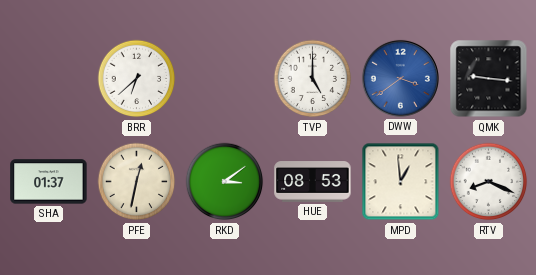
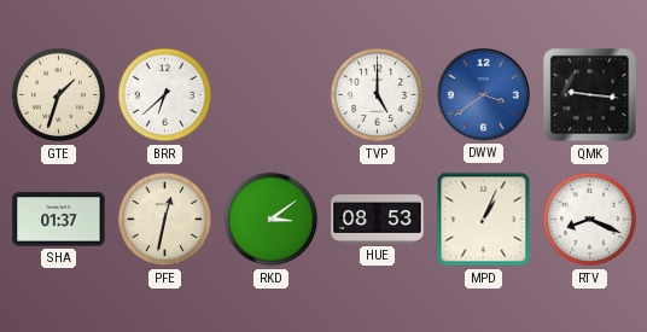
GTE: none -> 1:33
MPD: 12:59 -> 1:04
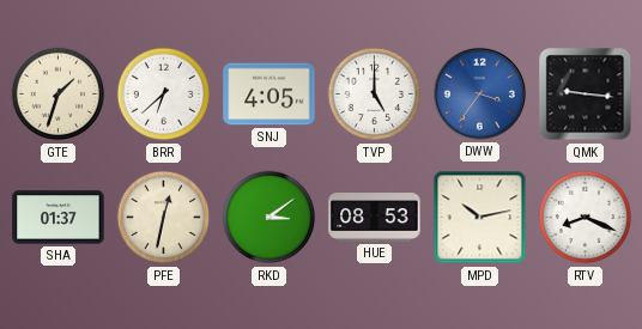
SNJ: none -> 4:05
DWW: 3:39 -> 3:36
MPD: 1:04 -> 10:13
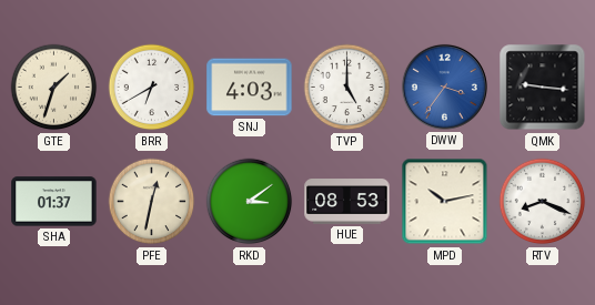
BRR: 6:38 -> 6:40
SNJ: 4:05 -> 4:03
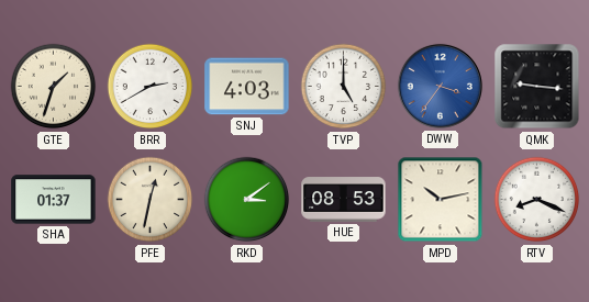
BRR: 6:40 -> 2:40
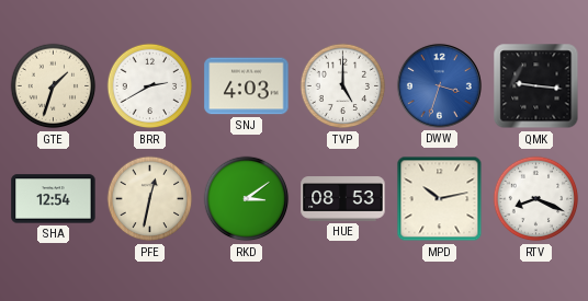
DWW: 3:36 -> 3:33
SHA: 01:37 -> 12:54
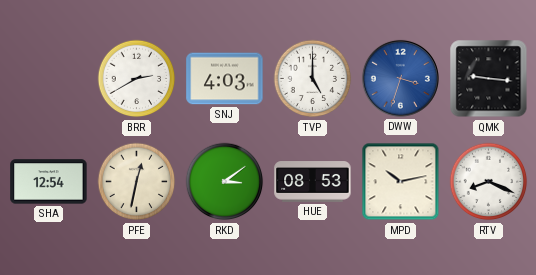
GTE: 1:33 -> none
